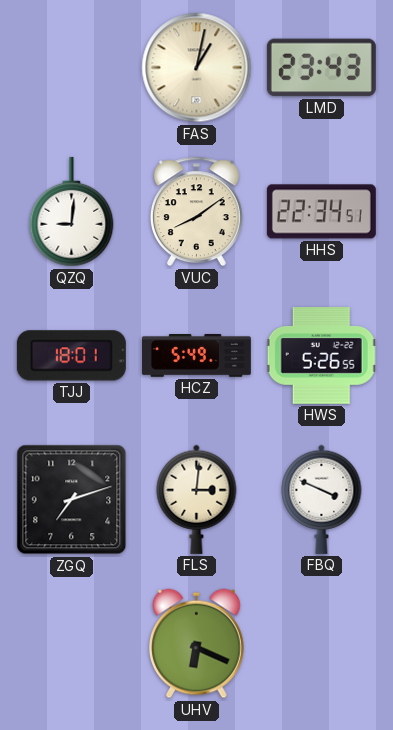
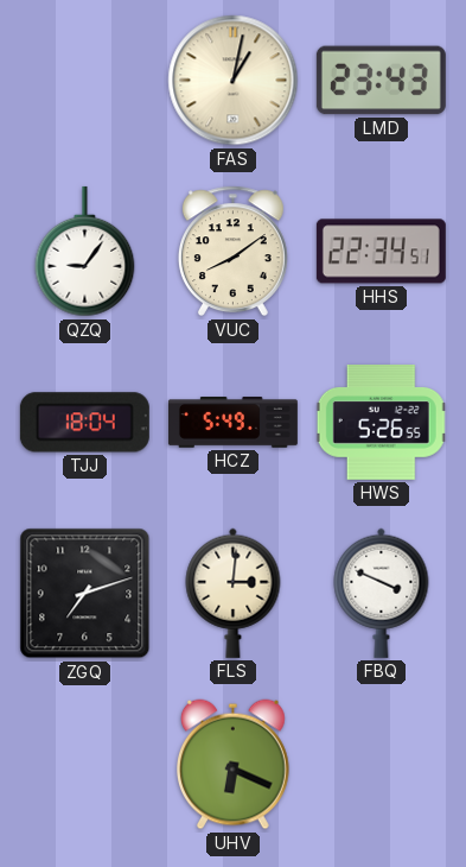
QZQ: 9:01 -> 9:06
TJJ: 18:01 -> 18:04
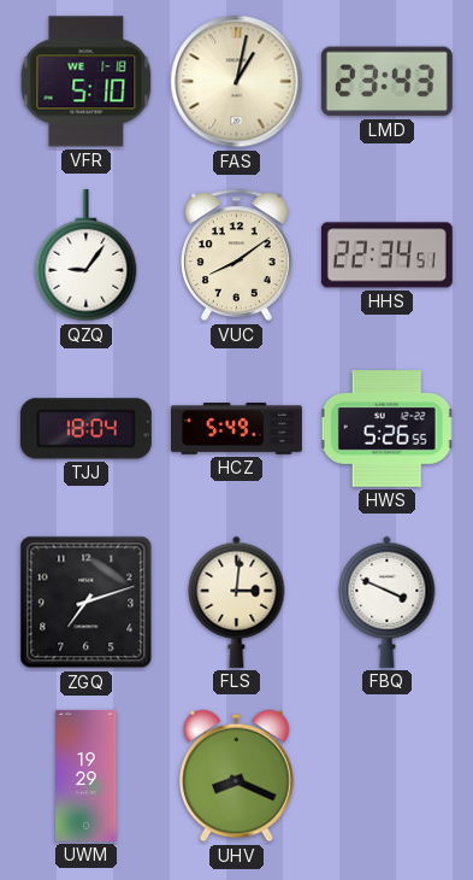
VFR: none -> 5:10
UWM: none -> 19:29
UHV: 6:19 -> 8:19
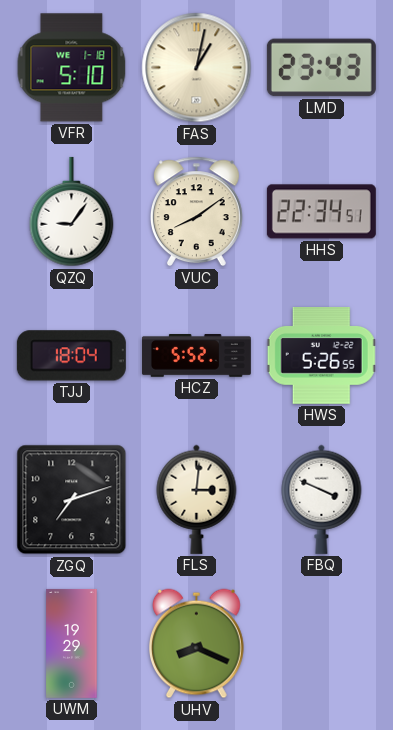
HCZ: 5:49 -> 5:52
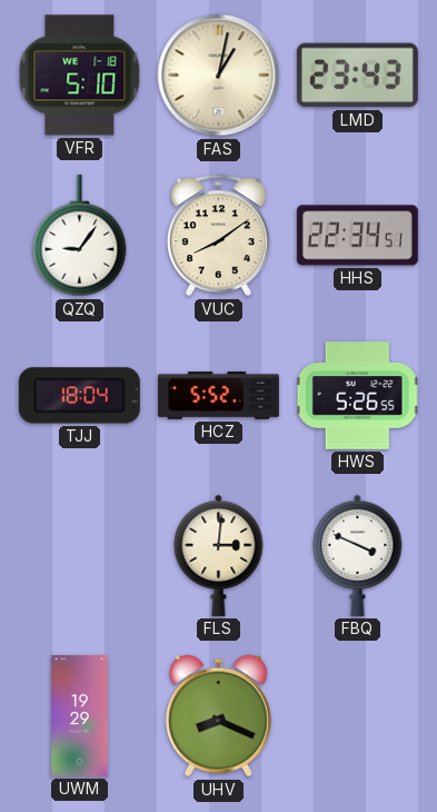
ZGQ: 7:12 -> none
